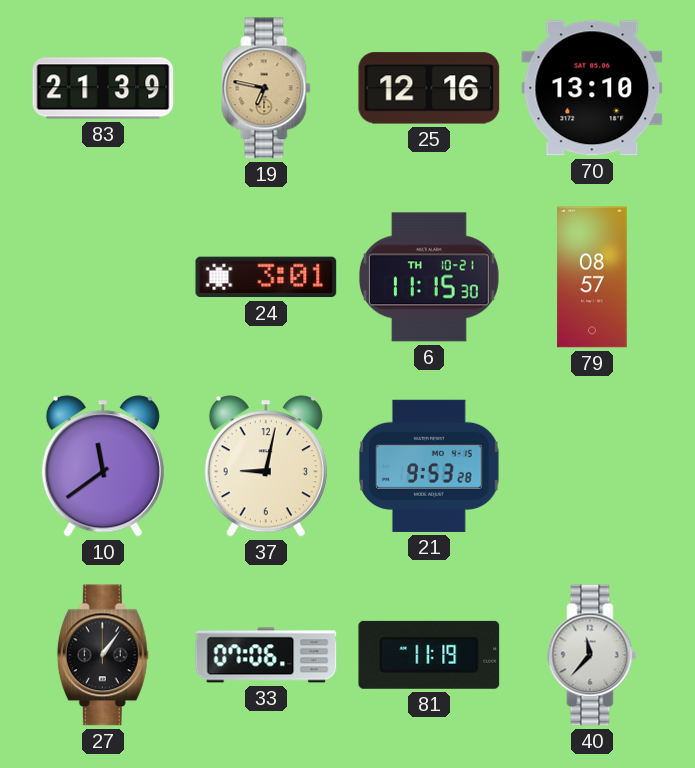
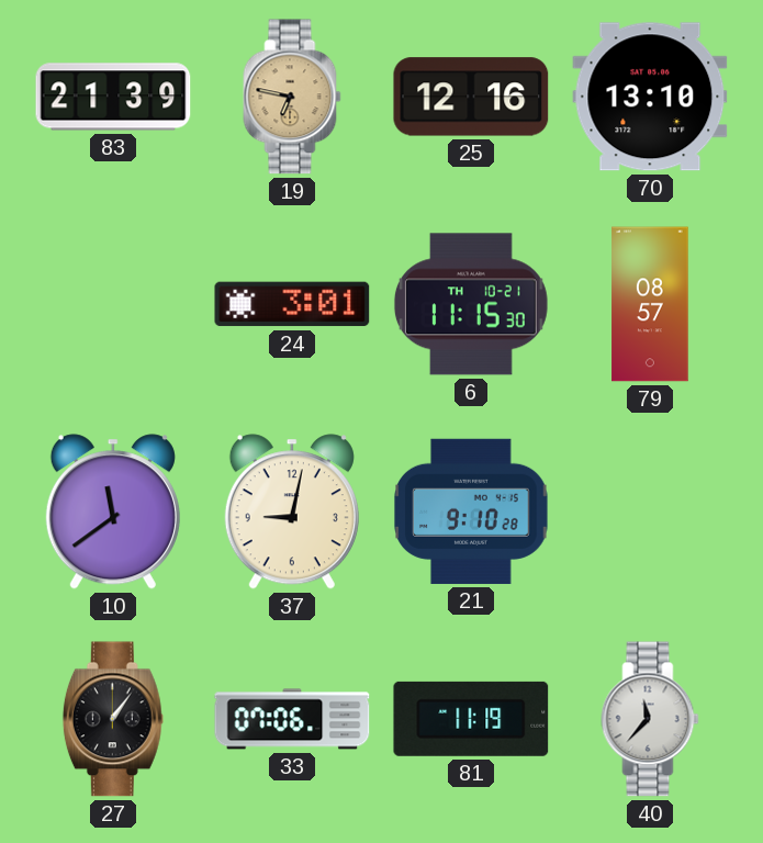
21: 9:53 -> 9:10
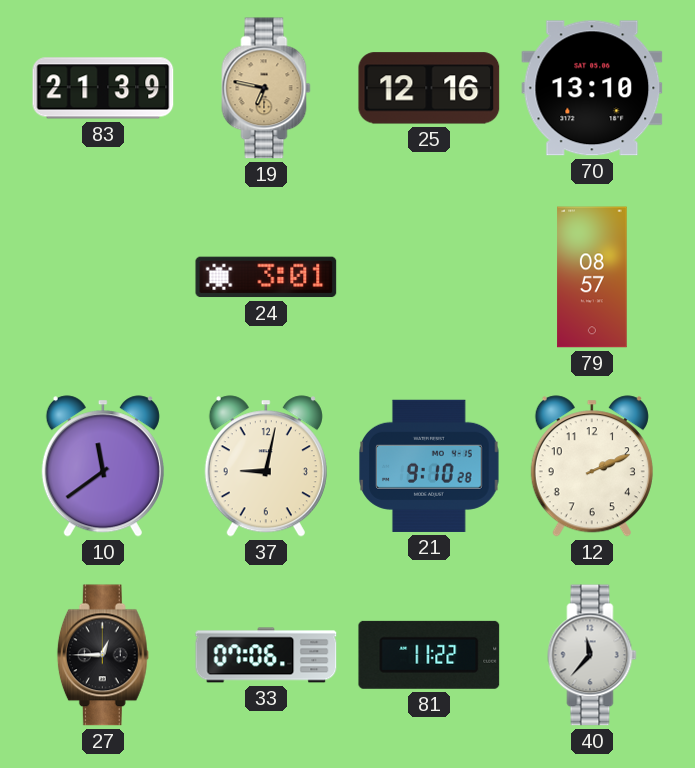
6: 11:15 -> none
12: none -> 2:11
27: 1:06 -> 12:45
81: 11:19 -> 11:22
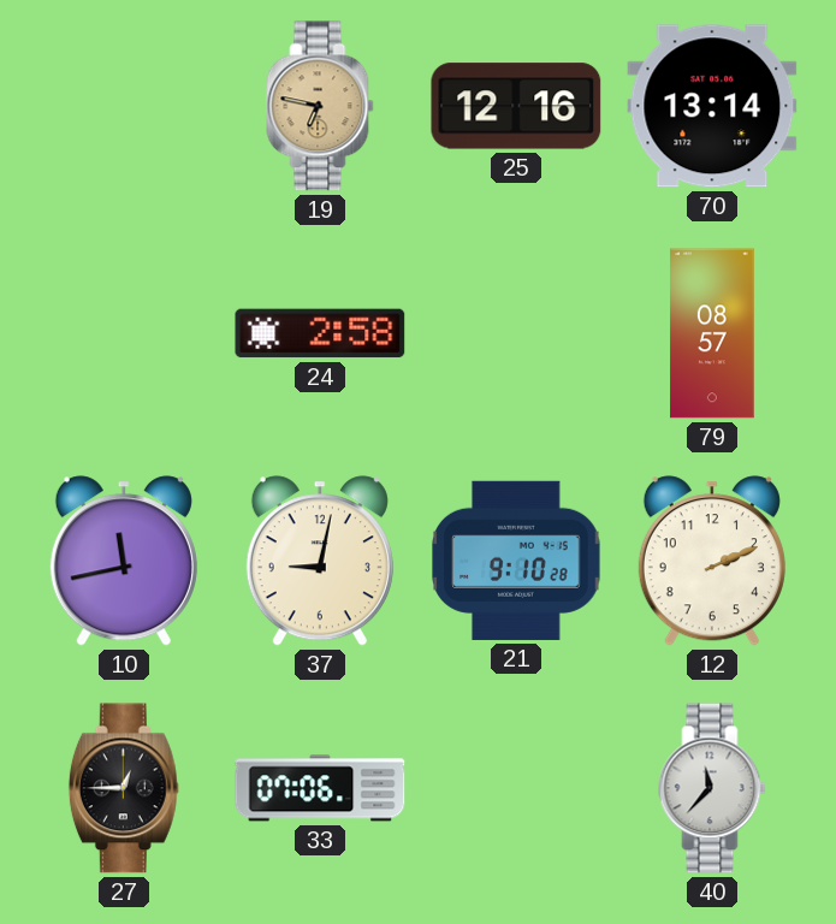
83: 21:39 -> none
70: 13:10 -> 13:14
24: 3:01 -> 2:58
10: 11:39 -> 11:43
81: 11:22 -> none
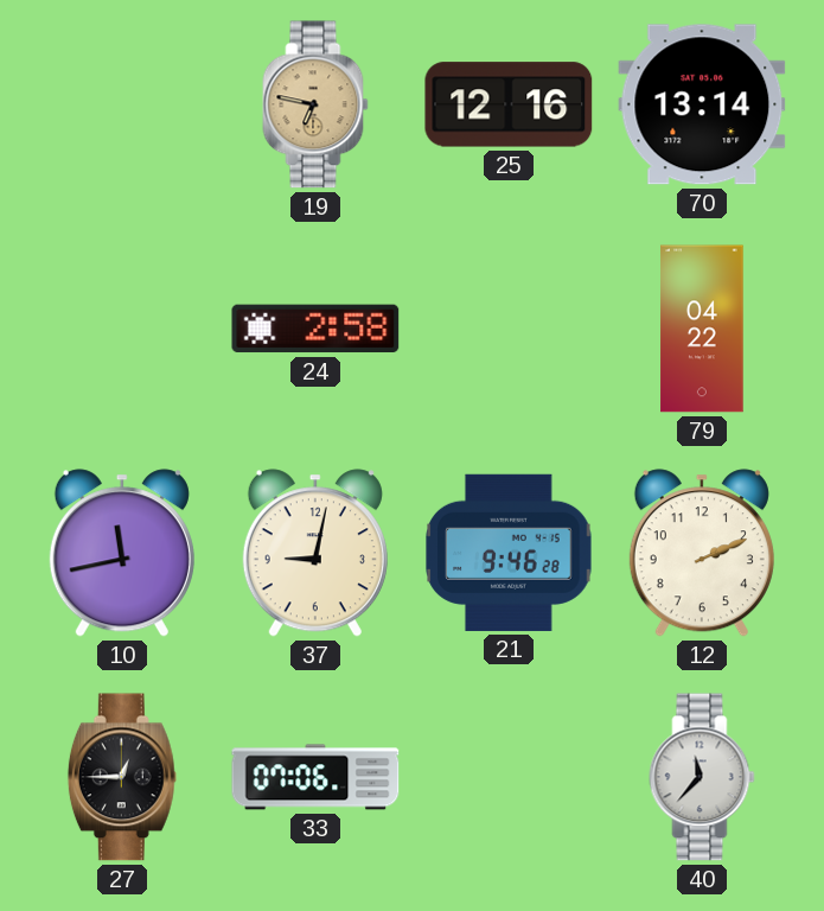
79: 08:57 -> 04:22
21: 9:10 -> 9:46
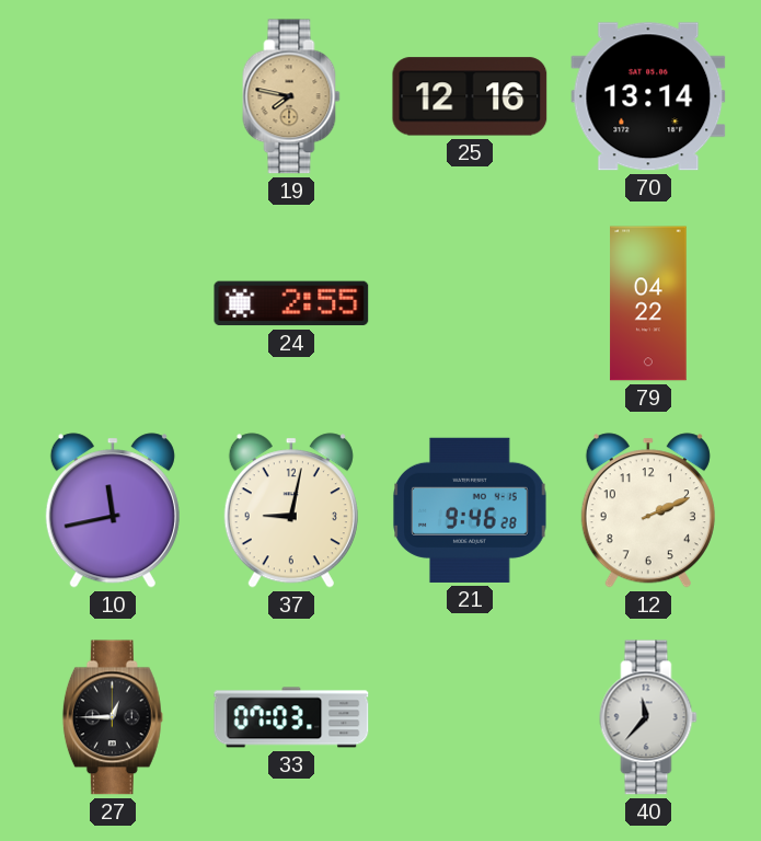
19: 6:47 -> 7:47
24: 2:58 -> 2:55
33: 07:06 -> 07:03
